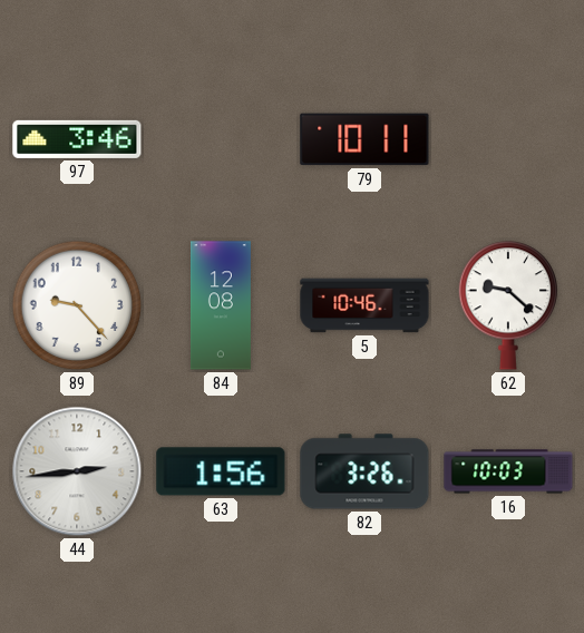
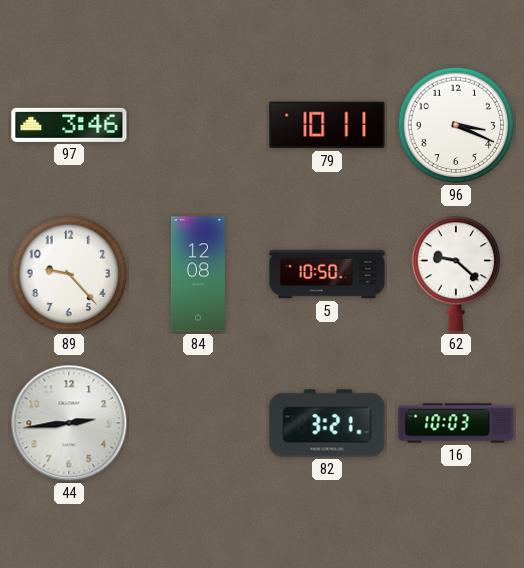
96: none -> 3:19
5: 10:46 -> 10:50
63: 1:56 -> none
82: 3:26 -> 3:21
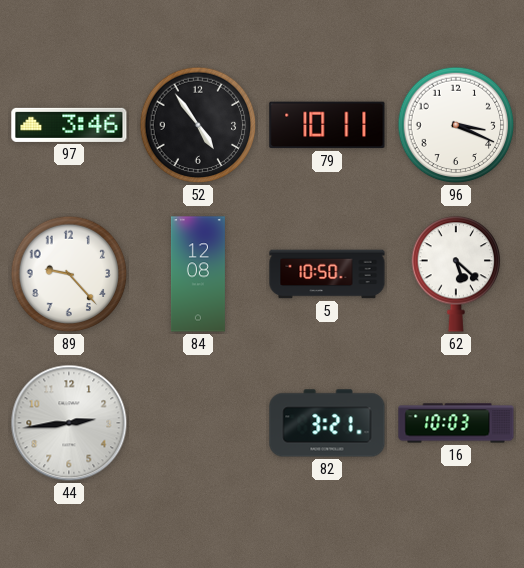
52: none -> 4:54
62: 9:22 -> 5:22
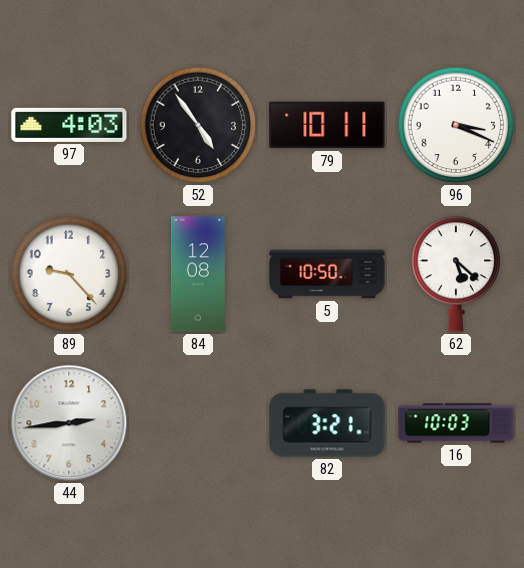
97: 3:46 -> 4:03
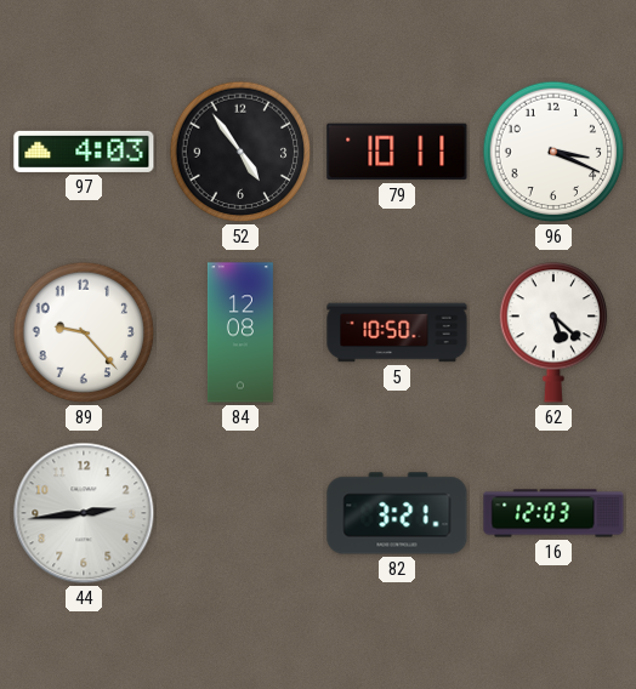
16: 10:03 -> 12:03
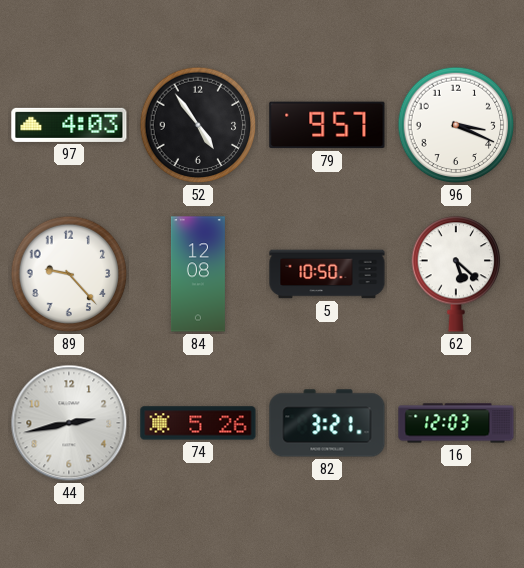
79: 10:11 -> 9:57
44: 2:44 -> 2:43
74: none -> 5:26
